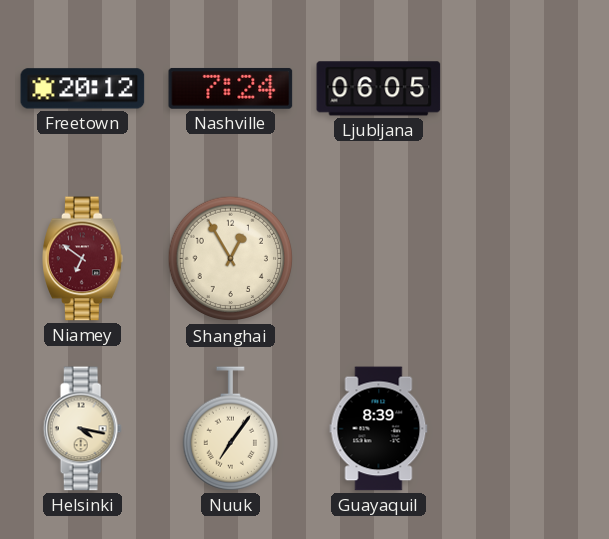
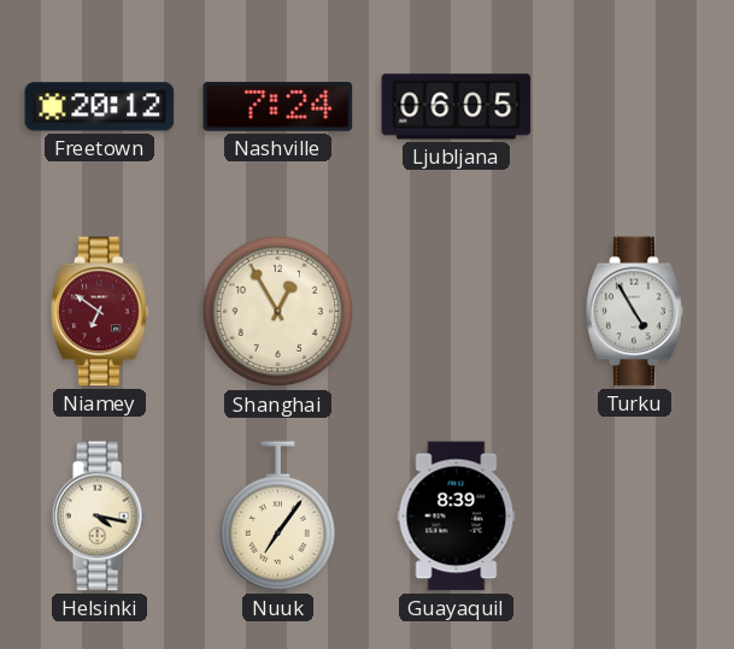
Turku: none -> 4:55
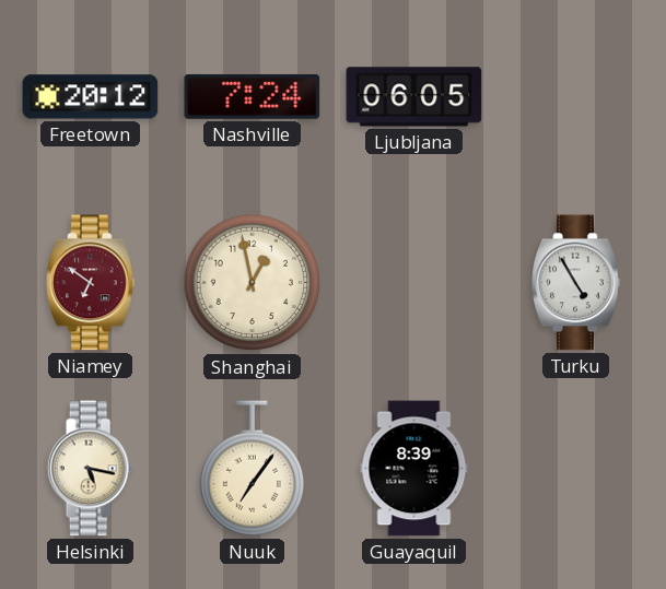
Shanghai: 12:55 -> 12:58
Helsinki: 4:17 -> 5:17
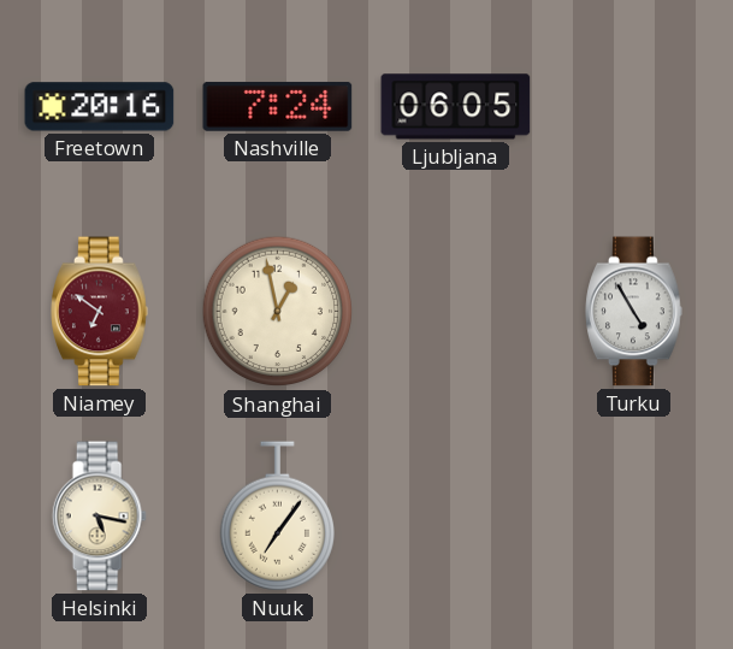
Freetown: 20:12 -> 20:16
Guayaquil: 8:39 -> none
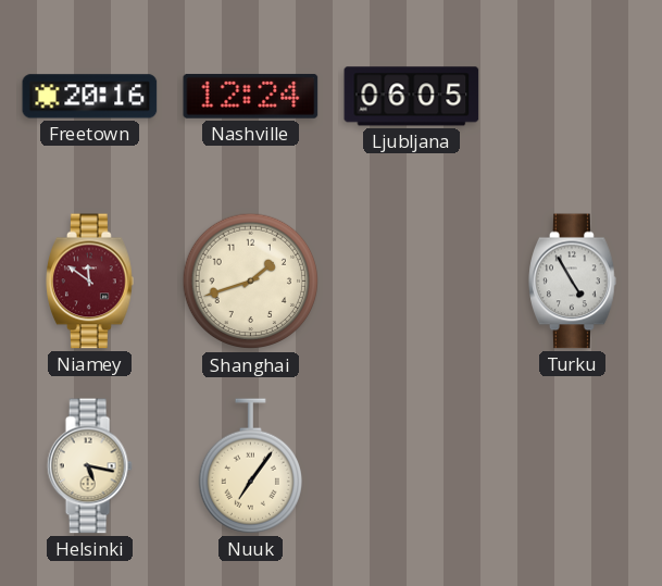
Nashville: 7:24 -> 12:24
Niamey: 6:51 -> 11:51
Shanghai: 12:58 -> 1:42
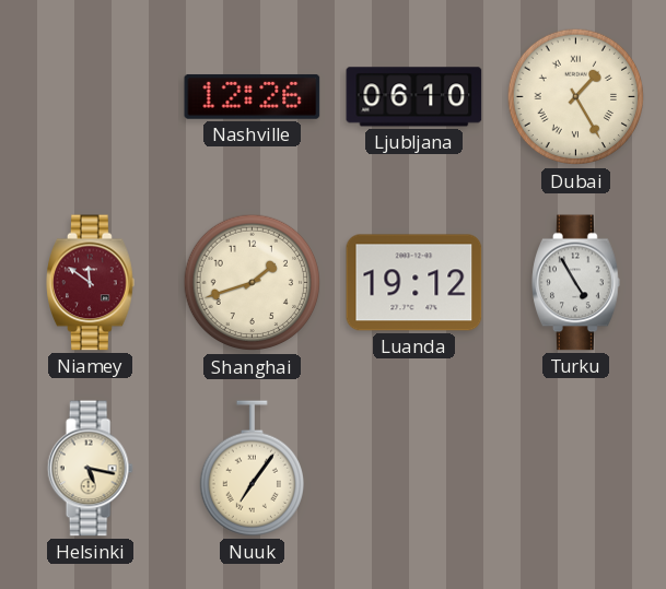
Freetown: 20:16 -> none
Nashville: 12:24 -> 12:26
Ljubljana: 06:05 -> 06:10
Dubai: none -> 1:25
Luanda: none -> 19:12
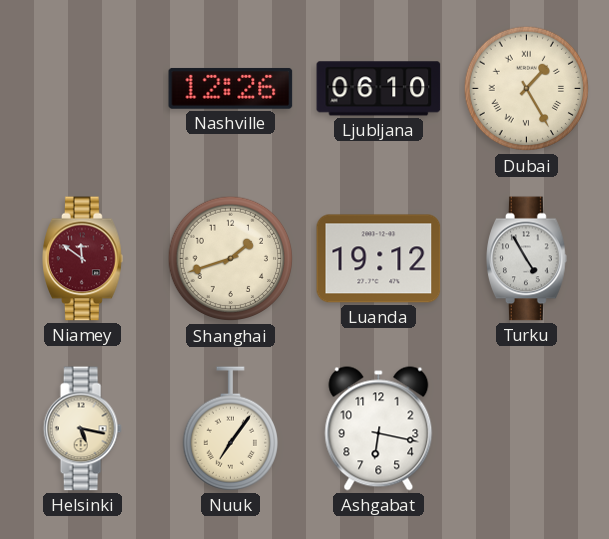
Ashgabat: none -> 6:17
